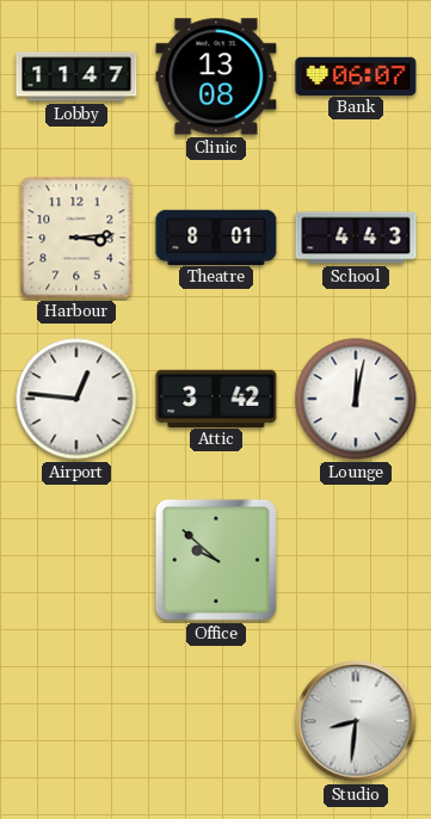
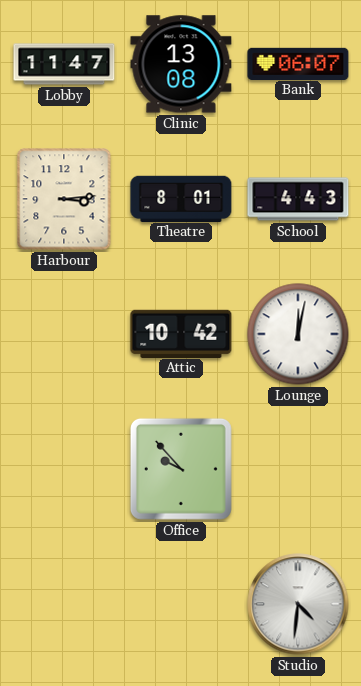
Airport: 12:46 -> none
Attic: 3:42 -> 10:42
Office: 9:52 -> 9:53
Studio: 8:31 -> 4:31
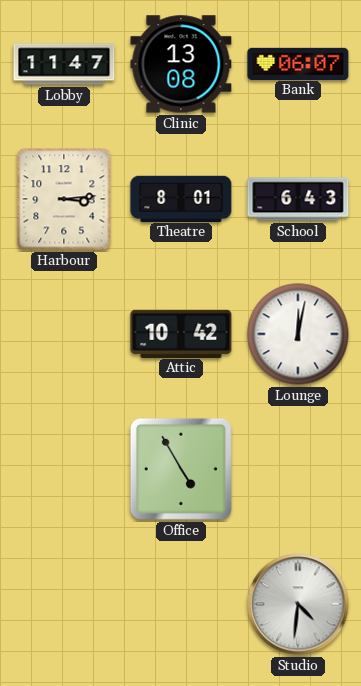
School: 4:43 -> 6:43
Office: 9:53 -> 4:55
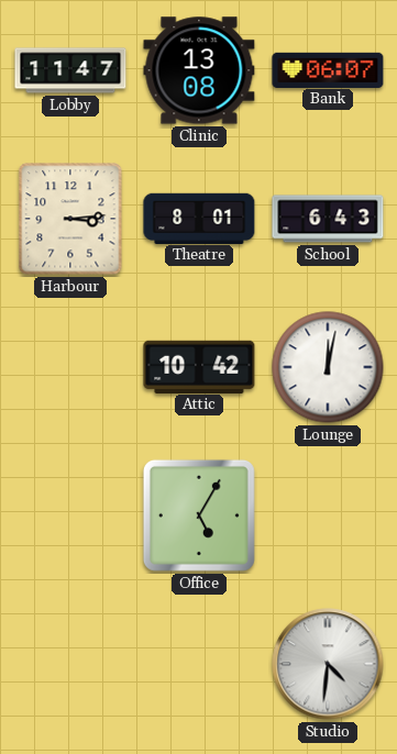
Office: 4:55 -> 5:05
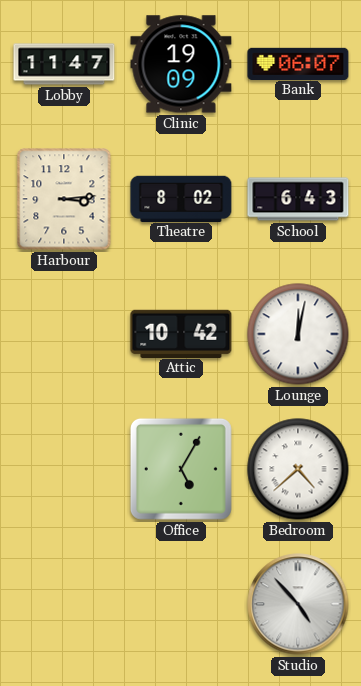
Clinic: 13:08 -> 19:09
Theatre: 8:01 -> 8:02
Bedroom: none -> 4:38
Studio: 4:31 -> 4:53
